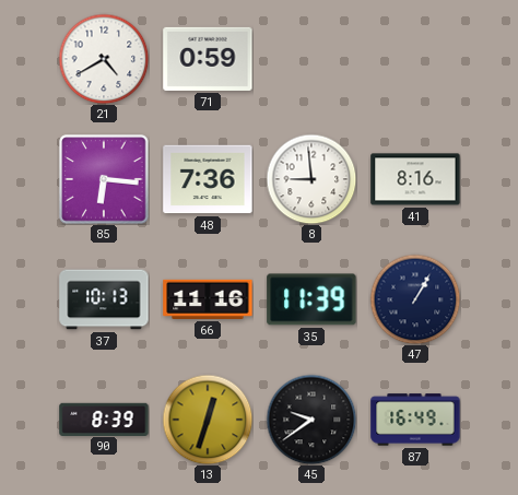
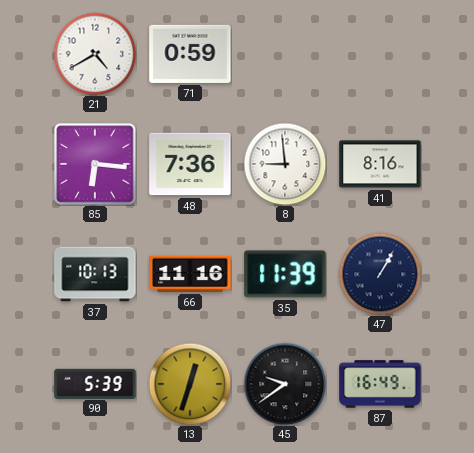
90: 8:39 -> 5:39
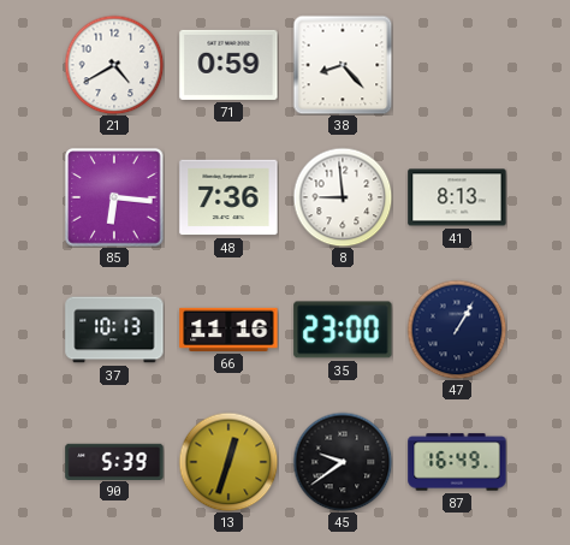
38: none -> 8:23
41: 8:16 -> 8:13
35: 11:39 -> 23:00
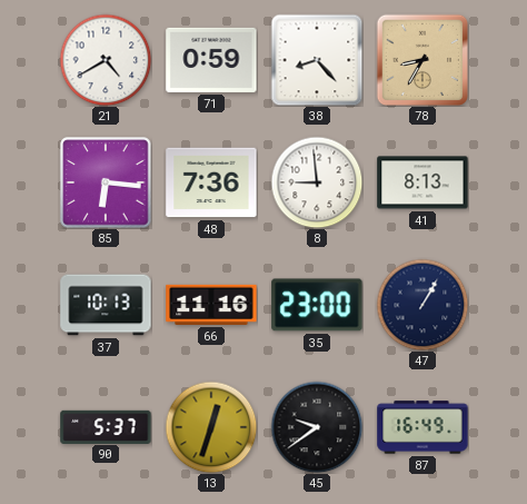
78: none -> 8:35
90: 5:39 -> 5:37
